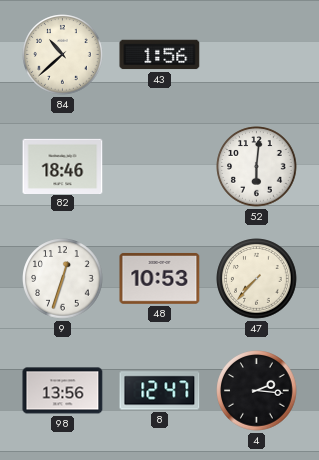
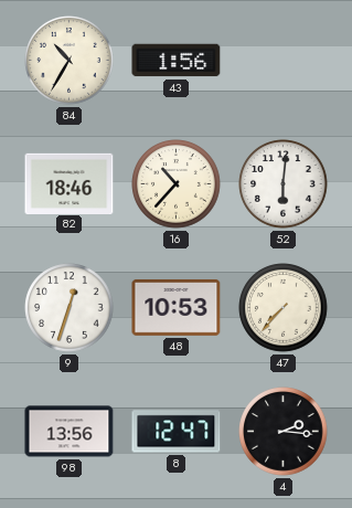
84: 10:38 -> 10:35
16: none -> 10:37
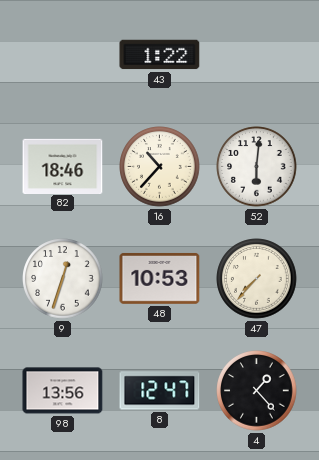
84: 10:35 -> none
43: 1:56 -> 1:22
4: 2:16 -> 1:23
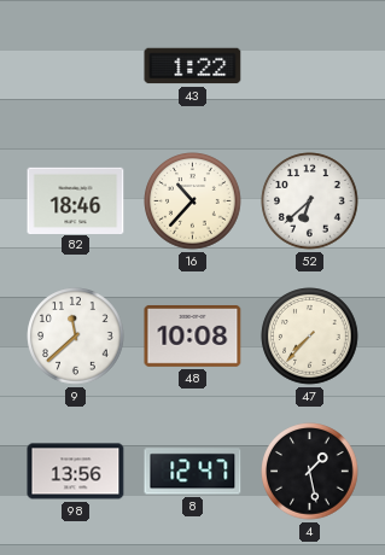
52: 6:01 -> 6:38
9: 12:33 -> 11:38
48: 10:53 -> 10:08
4: 1:23 -> 1:28
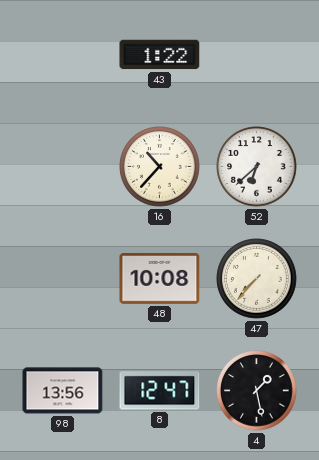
82: 18:46 -> none
9: 11:38 -> none
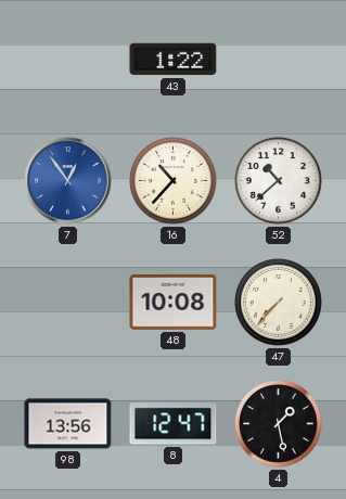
7: none -> 12:54
52: 6:38 -> 10:38
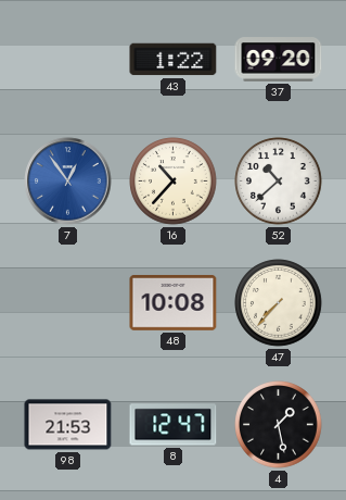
37: none -> 09:20
98: 13:56 -> 21:53
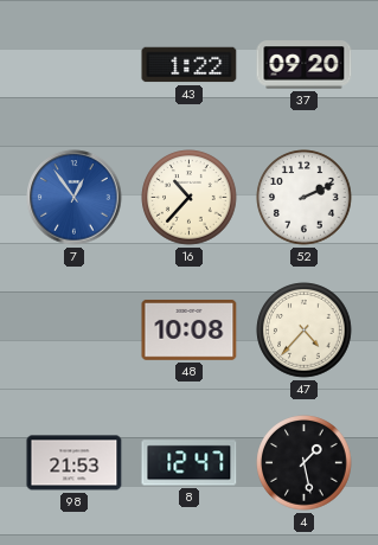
52: 10:38 -> 2:11
47: 7:37 -> 4:37
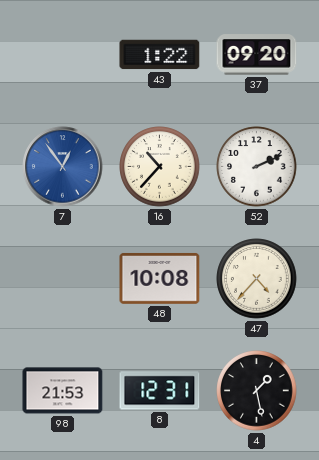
8: 12:47 -> 12:31
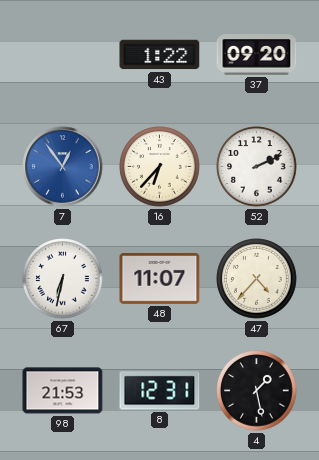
16: 10:37 -> 6:37
67: none -> 6:32
48: 10:08 -> 11:07
